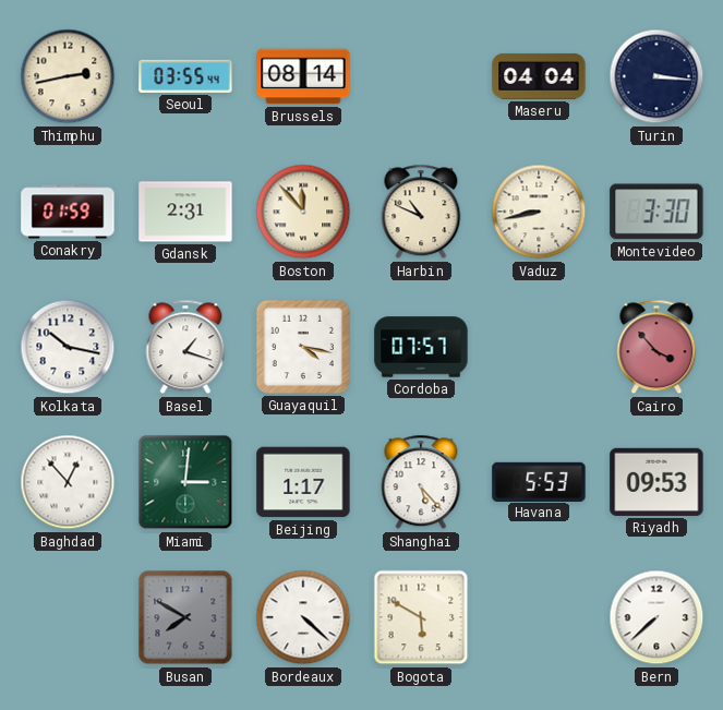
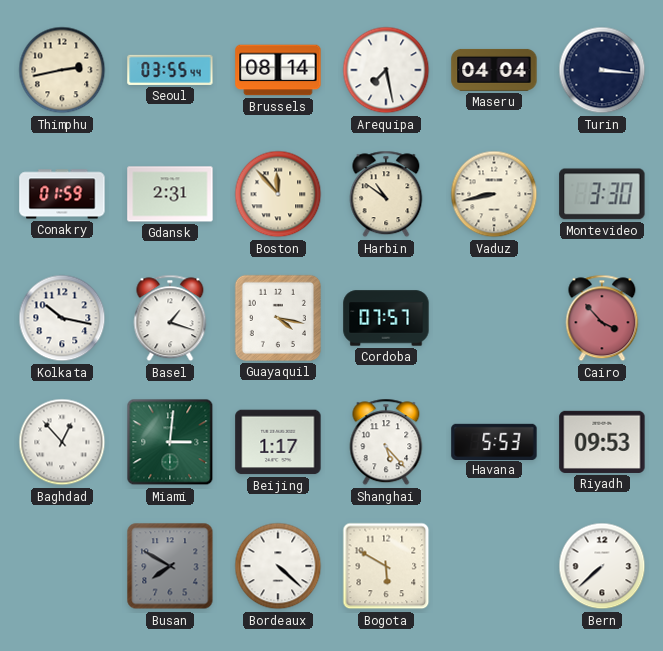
Arequipa: none -> 7:28
Harbin: 10:49 -> 10:51
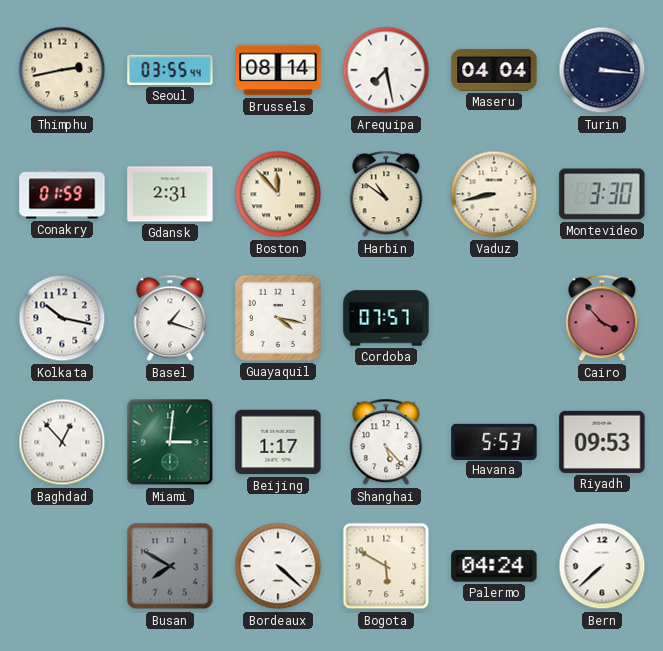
Palermo: none -> 04:24
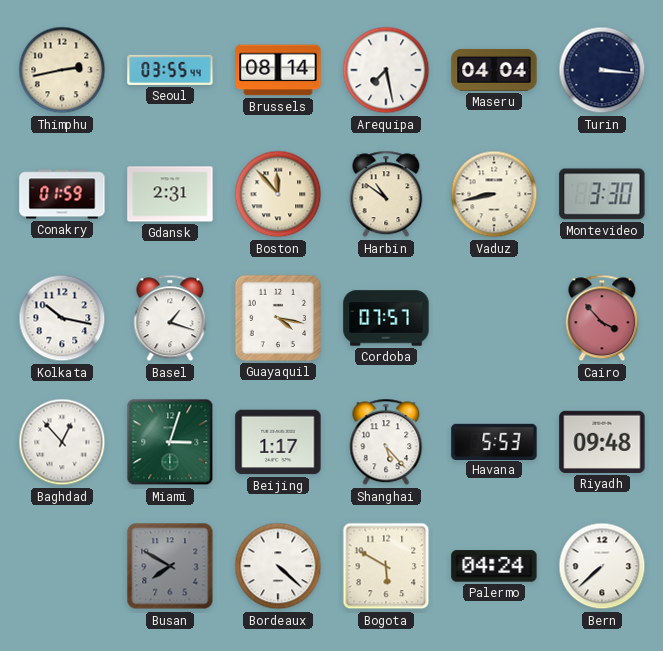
Miami: 3:01 -> 3:03
Riyadh: 09:53 -> 09:48
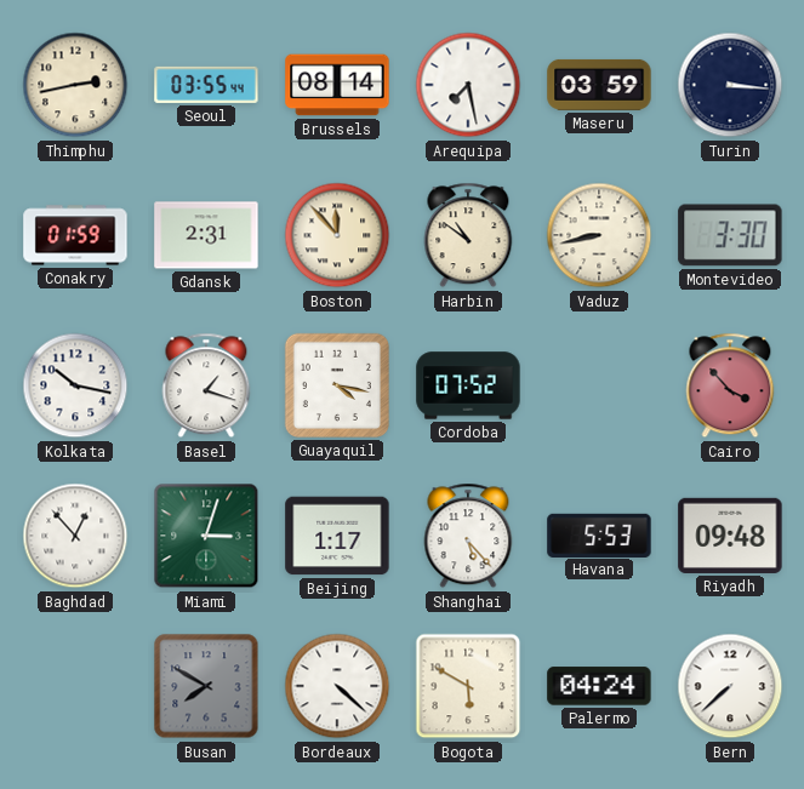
Maseru: 04:04 -> 03:59
Cordoba: 07:57 -> 07:52
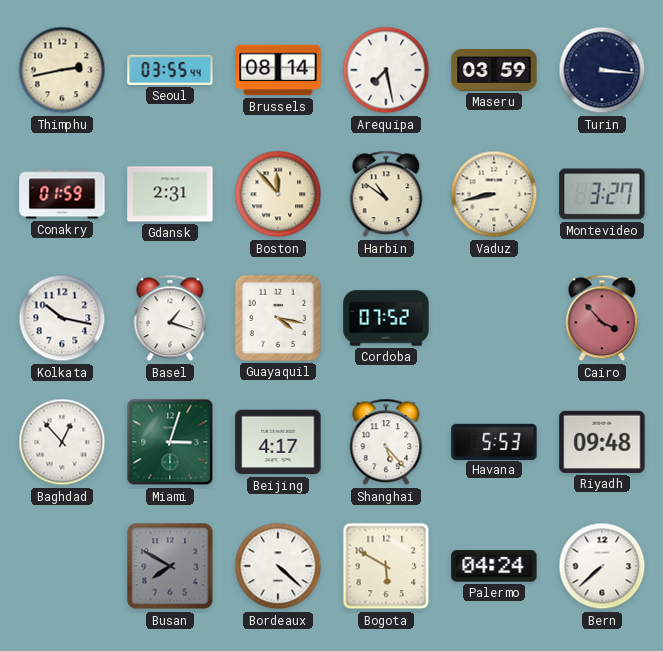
Montevideo: 3:30 -> 3:27
Beijing: 1:17 -> 4:17
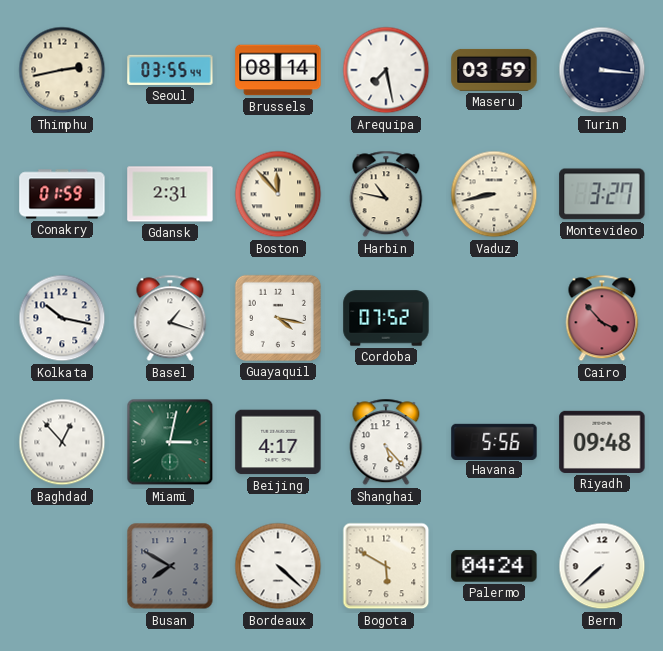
Harbin: 10:51 -> 10:47
Miami: 3:03 -> 3:02
Havana: 5:53 -> 5:56
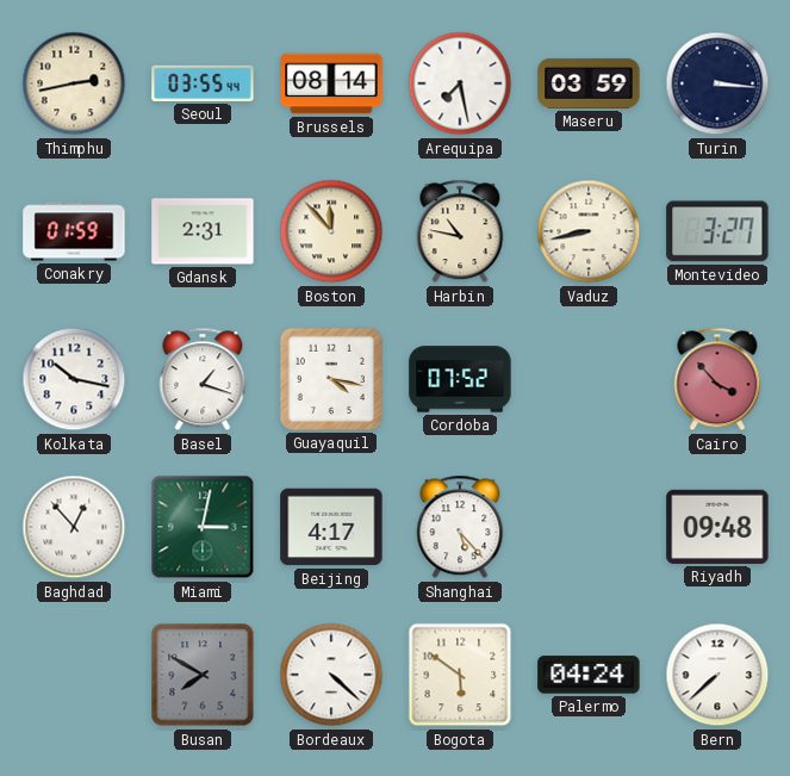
Havana: 5:56 -> none
Bogota: 5:50 -> 5:51
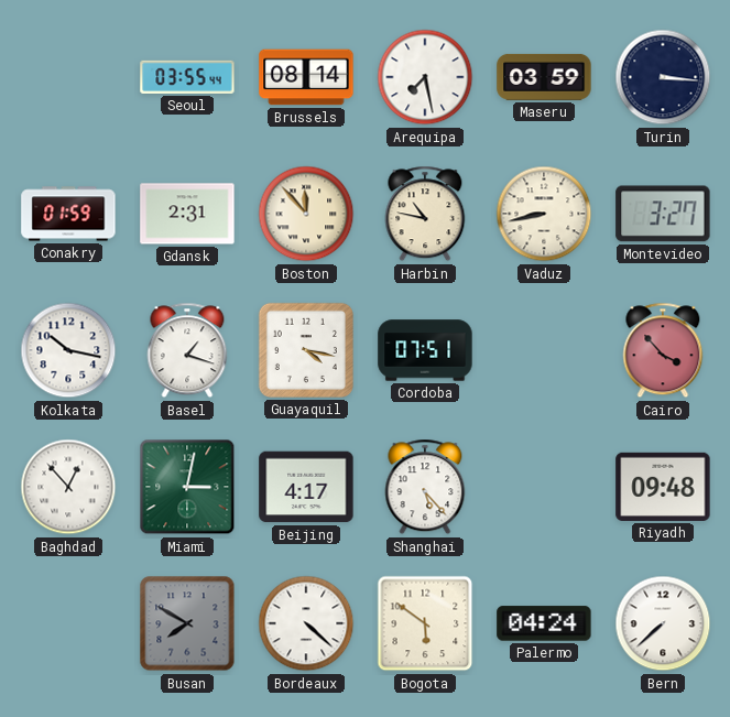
Thimphu: 2:43 -> none
Cordoba: 07:52 -> 07:51
